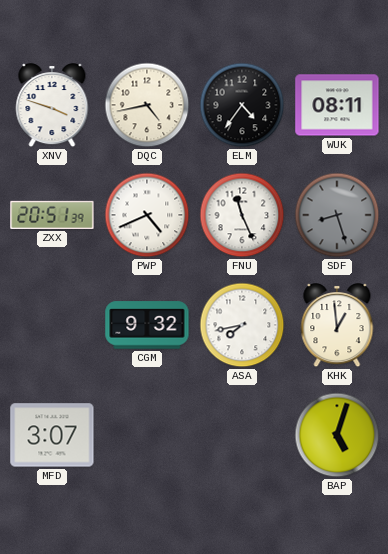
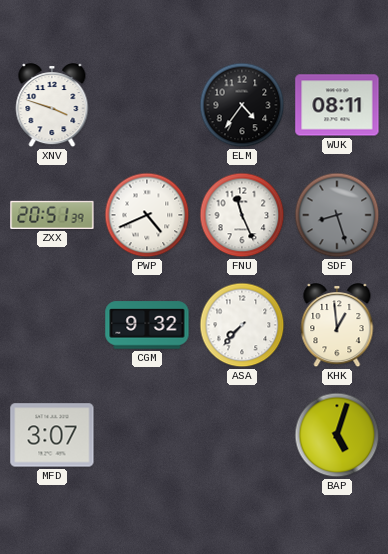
DQC: 4:43 -> none
ASA: 7:43 -> 7:37
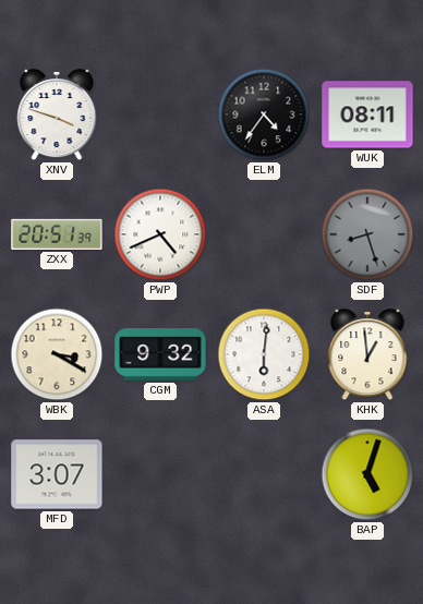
FNU: 11:26 -> none
WBK: none -> 3:20
ASA: 7:37 -> 6:01
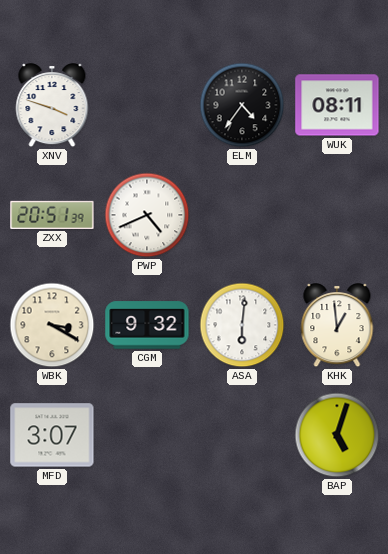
SDF: 8:27 -> none
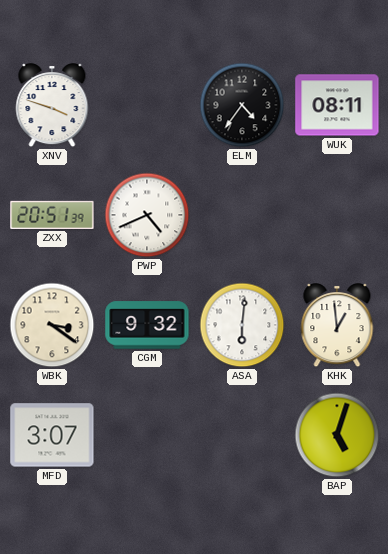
WBK: 3:20 -> 3:21
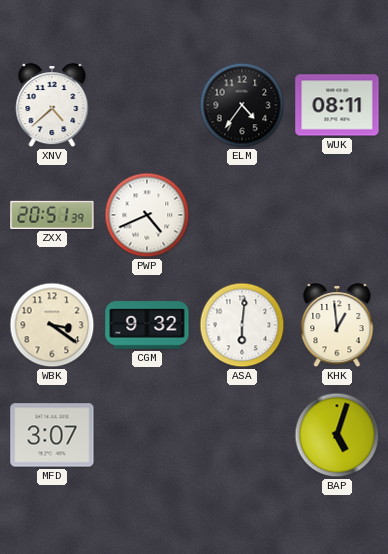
XNV: 3:48 -> 4:38
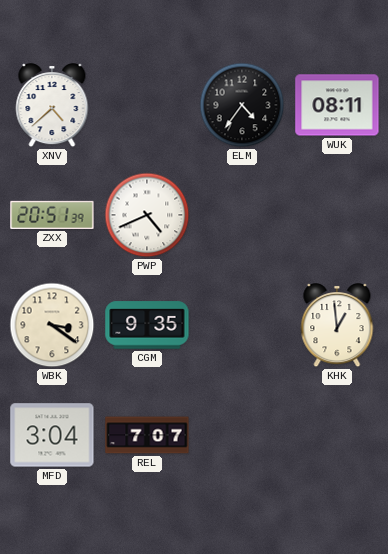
CGM: 9:32 -> 9:35
ASA: 6:01 -> none
MFD: 3:07 -> 3:04
REL: none -> 7:07
BAP: 5:03 -> none
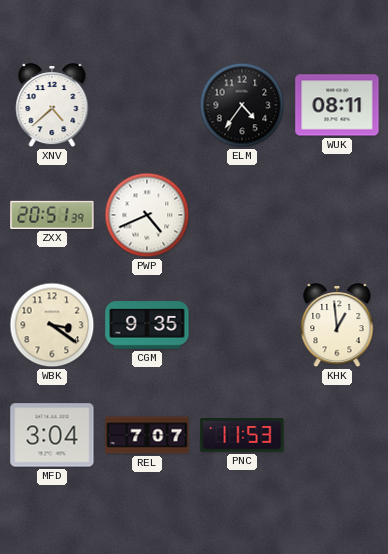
PNC: none -> 11:53
